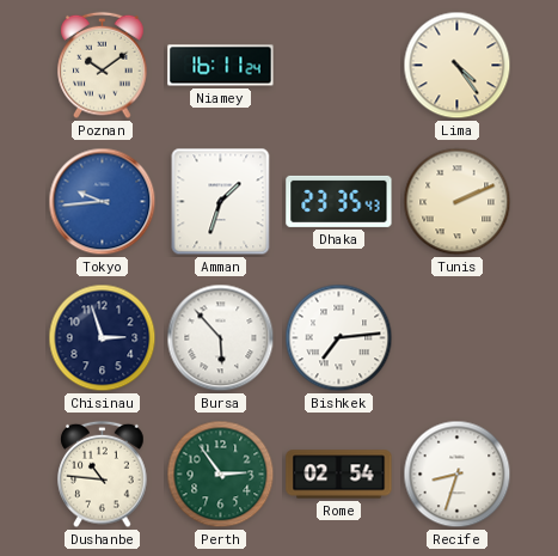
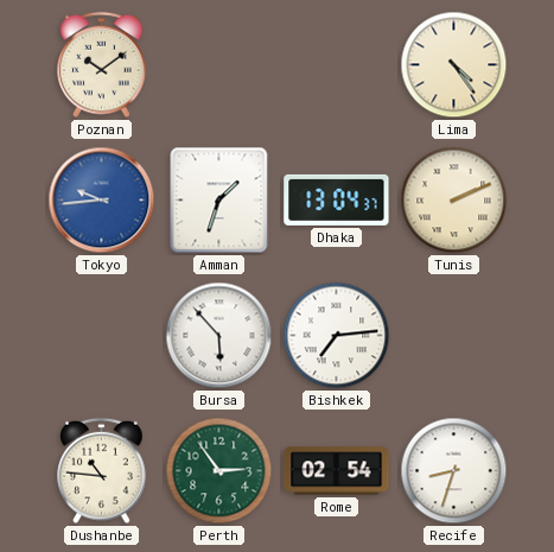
Niamey: 16:11 -> none
Dhaka: 23:35 -> 13:04
Chisinau: 2:57 -> none
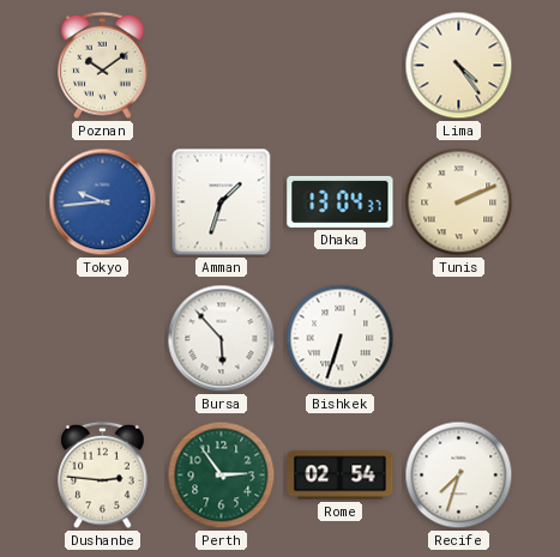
Bishkek: 7:14 -> 6:33
Dushanbe: 10:46 -> 2:46
Recife: 8:33 -> 7:33
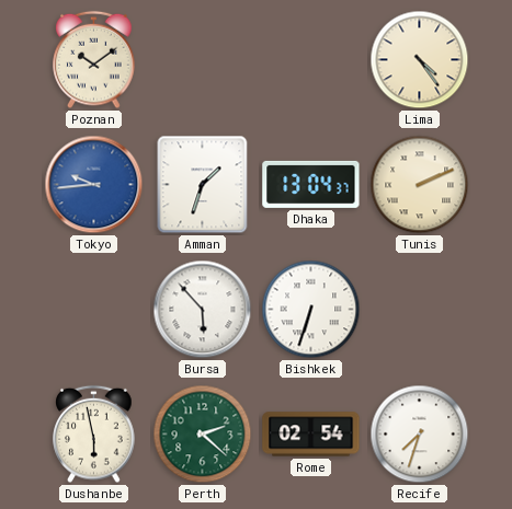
Dushanbe: 2:46 -> 5:58
Perth: 2:54 -> 2:22
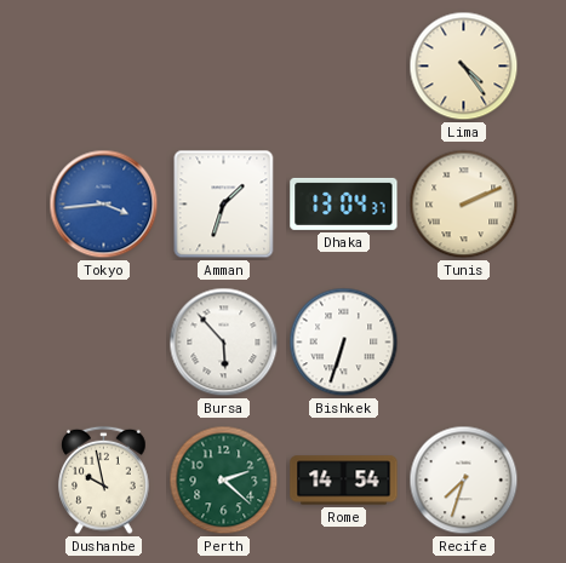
Poznan: 10:09 -> none
Tokyo: 9:44 -> 3:44
Dushanbe: 5:58 -> 9:58
Rome: 02:54 -> 14:54
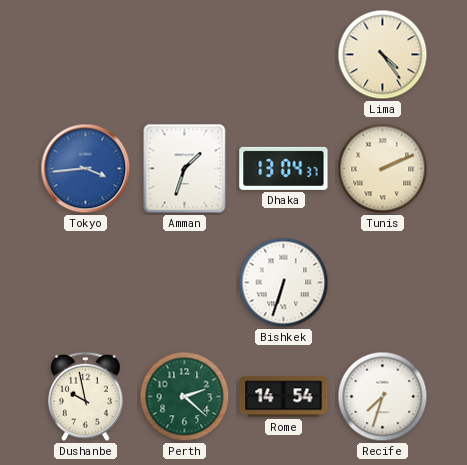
Bursa: 5:53 -> none
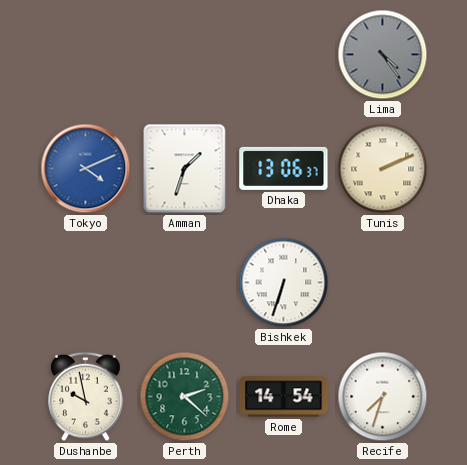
Lima dial: cream -> grey
Tokyo: 3:44 -> 4:11
Dhaka: 13:04 -> 13:06
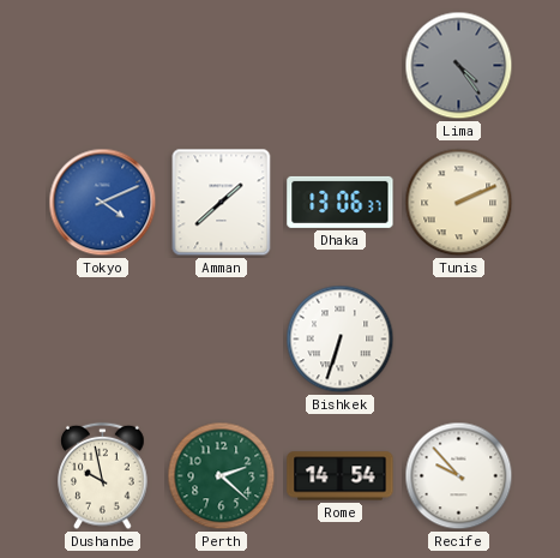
Amman: 1:33 -> 1:38
Recife: 7:33 -> 9:53
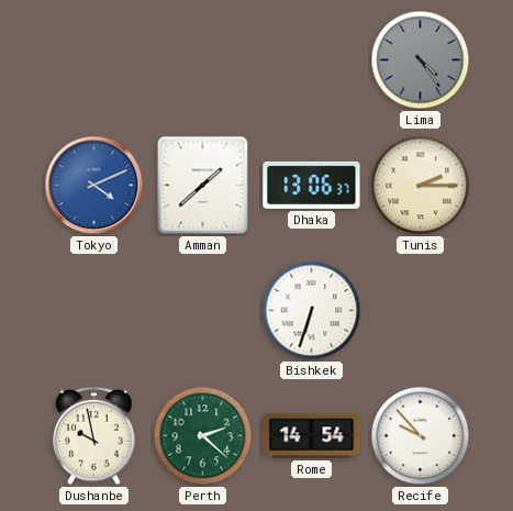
Tunis: 2:11 -> 2:15
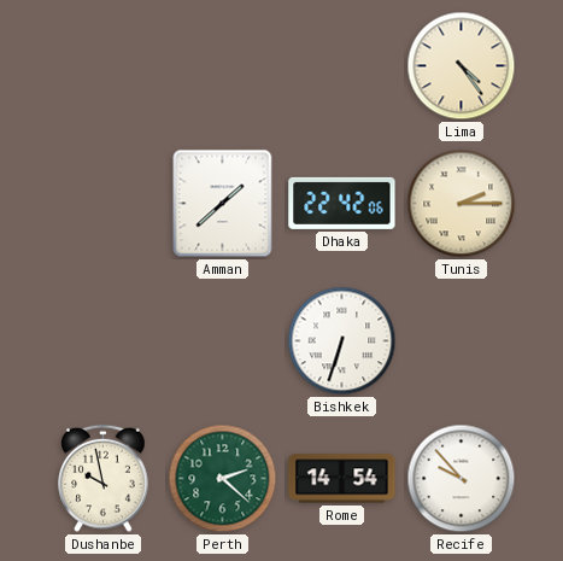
Lima dial: grey -> cream
Tokyo: 4:11 -> none
Dhaka: 13:06 -> 22:42
